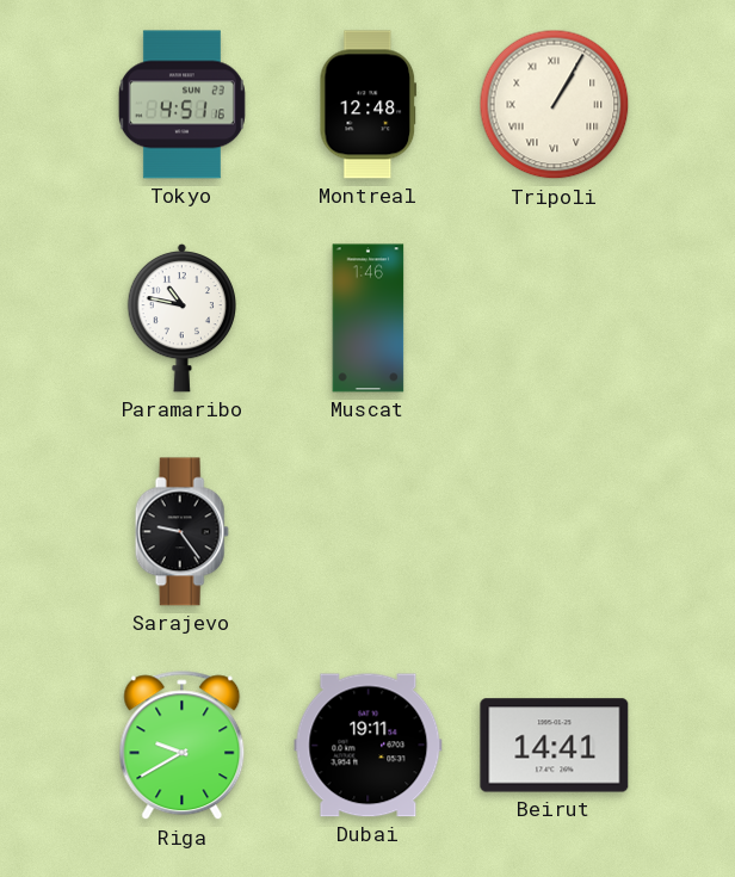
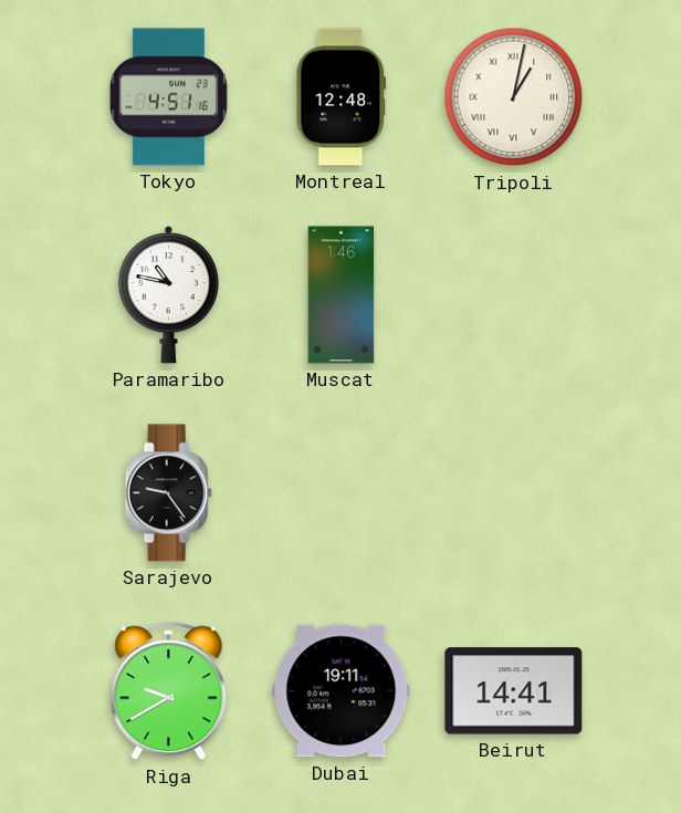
Tripoli: 1:05 -> 1:02
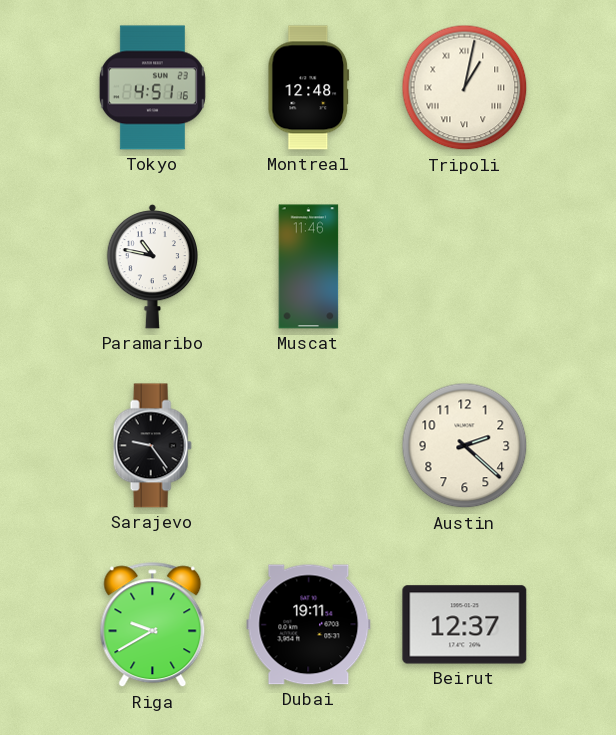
Muscat: 1:46 -> 11:46
Austin: none -> 2:22
Beirut: 14:41 -> 12:37
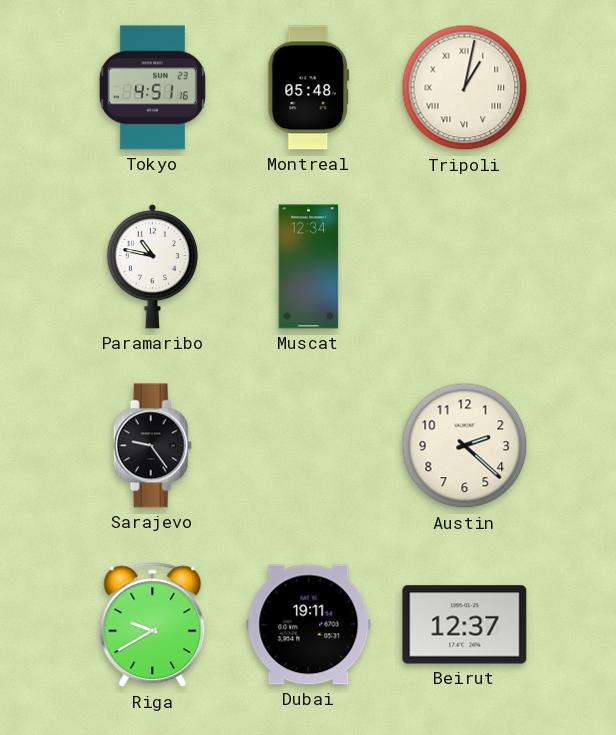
Montreal: 12:48 -> 05:48
Muscat: 11:46 -> 12:34
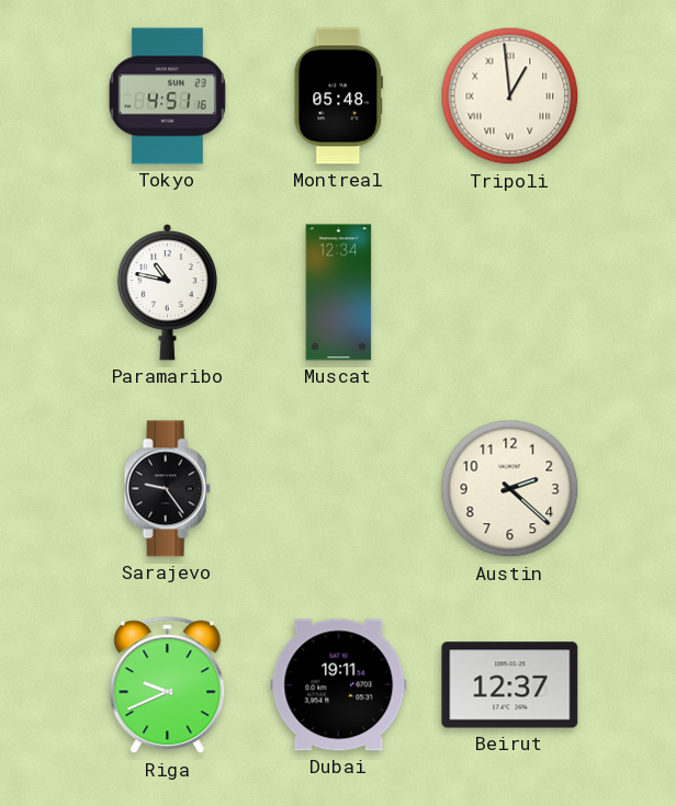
Tripoli: 1:02 -> 12:59
Riga: 9:40 -> 9:41
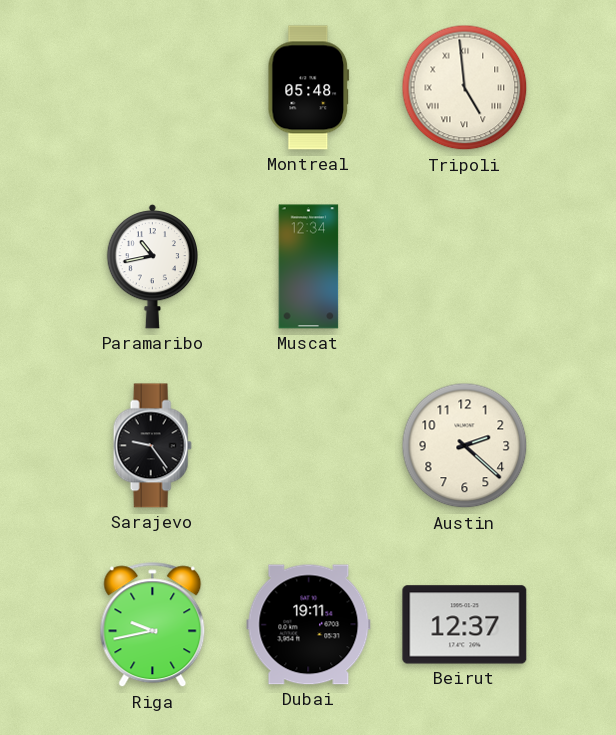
Tokyo: 4:51 -> none
Tripoli: 12:59 -> 4:59
Paramaribo: 10:47 -> 10:43
Riga: 9:41 -> 9:43
